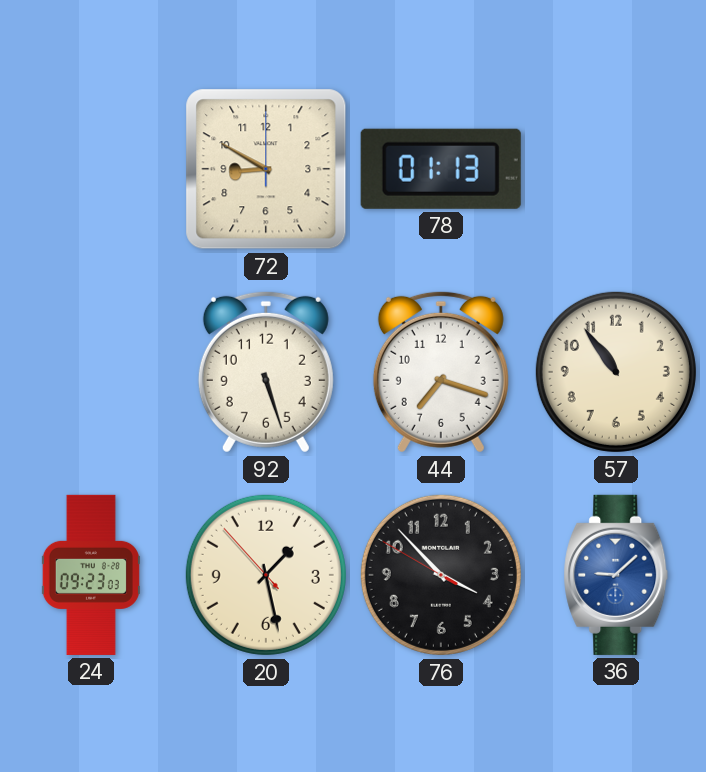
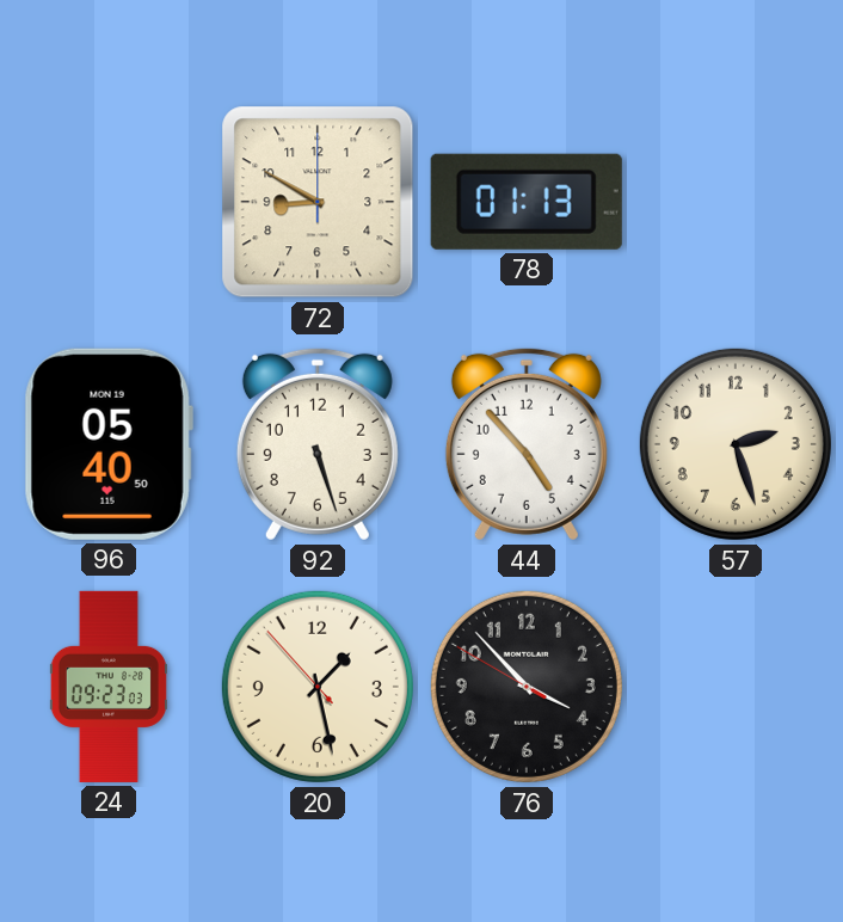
96: none -> 05:40
44: 7:18 -> 4:53
57: 10:54 -> 2:27
36: 9:08 -> none
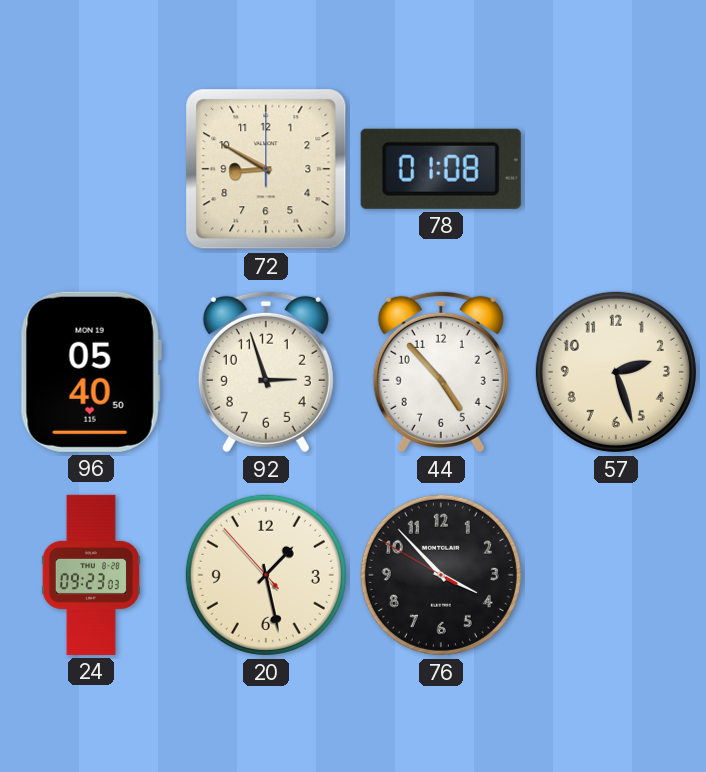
78: 01:13 -> 01:08
92: 5:27 -> 2:57
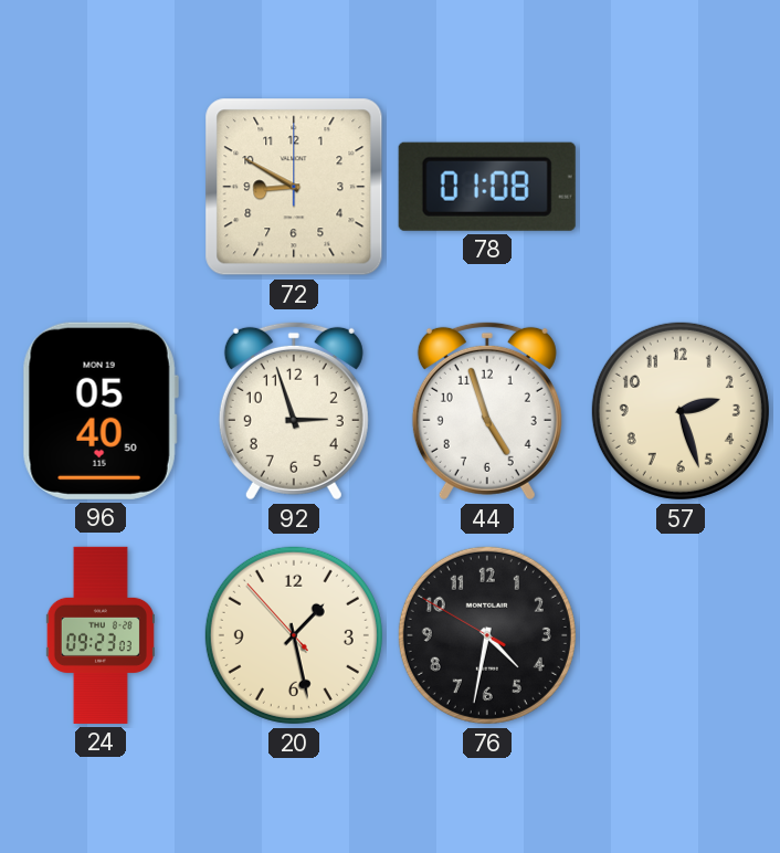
44: 4:53 -> 4:57
76: 3:52 -> 4:31
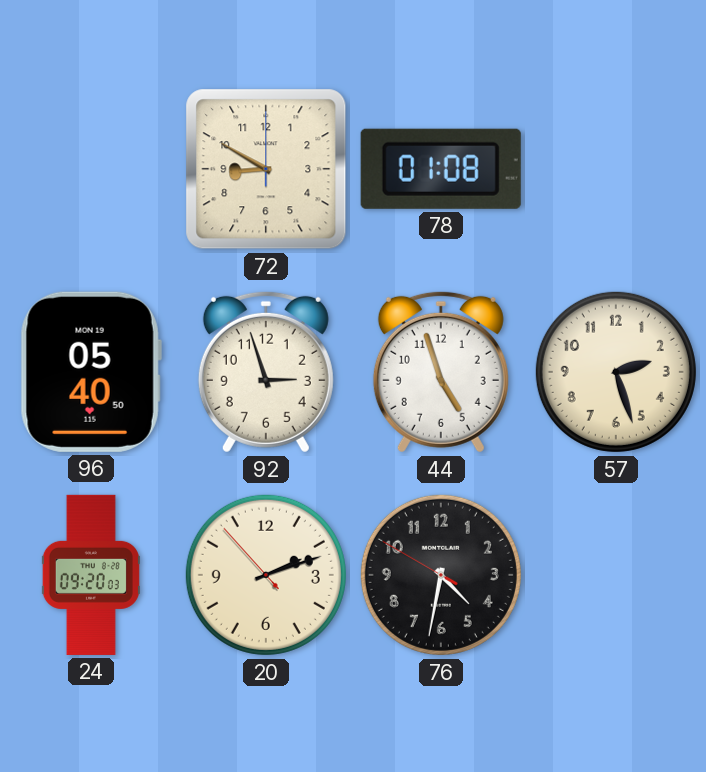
24: 09:23 -> 09:20
20: 1:27 -> 2:11
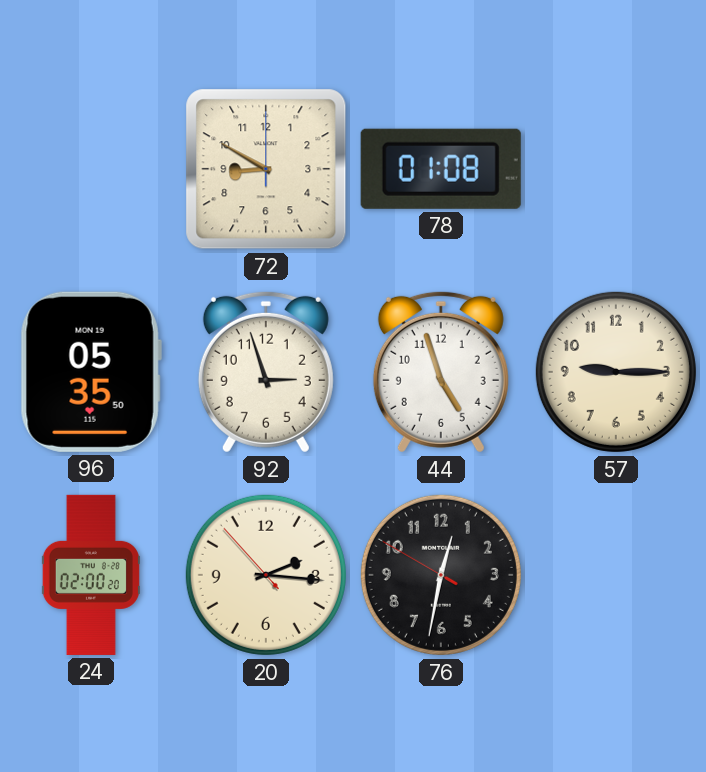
96: 05:40 -> 05:35
57: 2:27 -> 9:15
24: 09:20 -> 02:00
20: 2:11 -> 2:15
76: 4:31 -> 12:31
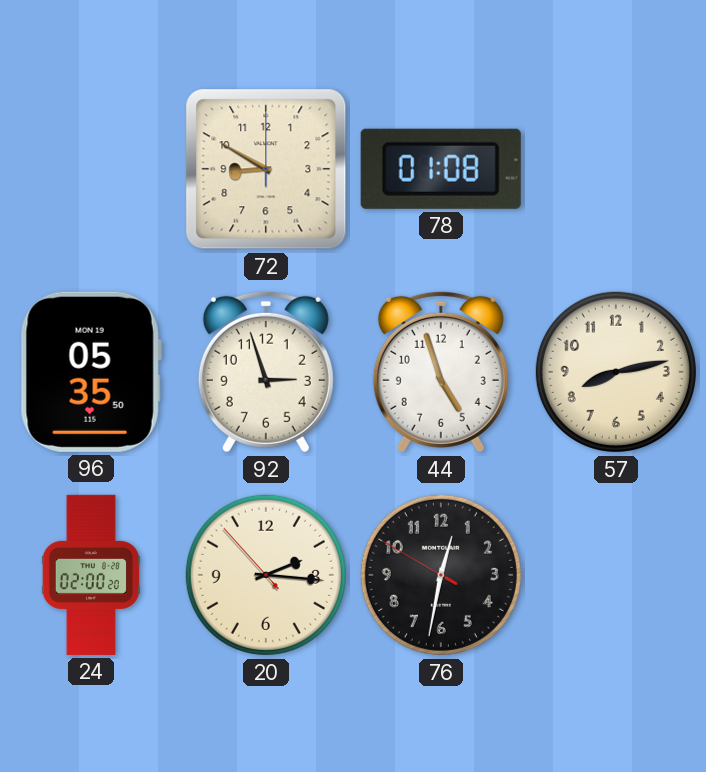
57: 9:15 -> 8:13
